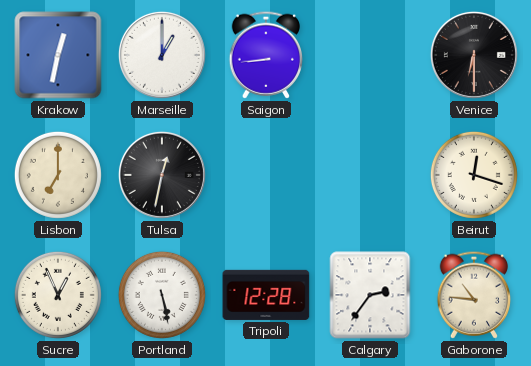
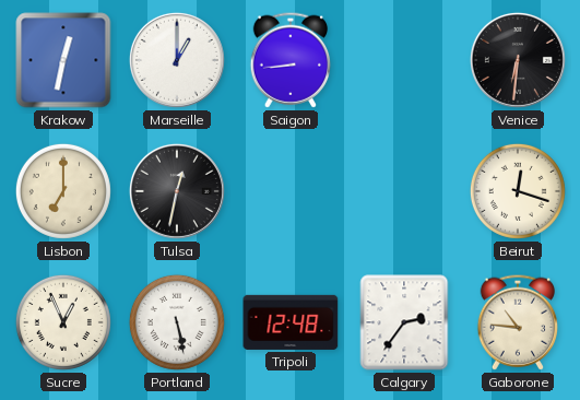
Venice: 6:30 -> 6:31
Tripoli: 12:28 -> 12:48
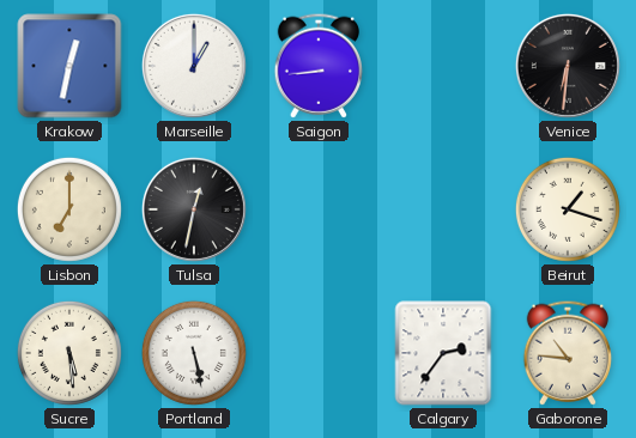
Beirut: 12:18 -> 1:18
Sucre: 12:56 -> 5:29
Tripoli: 12:48 -> none
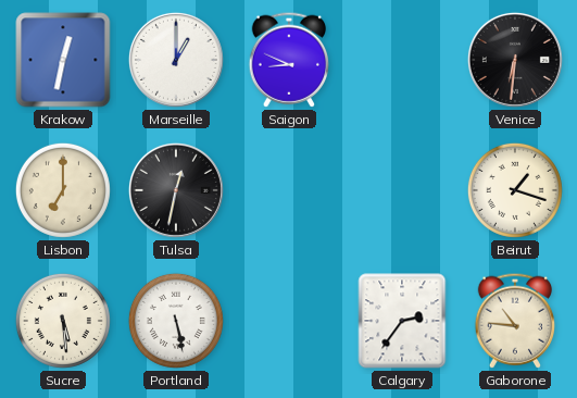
Saigon: 8:44 -> 8:49
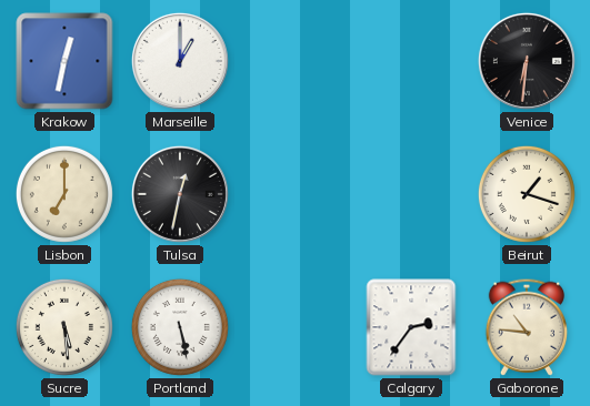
Saigon: 8:49 -> none
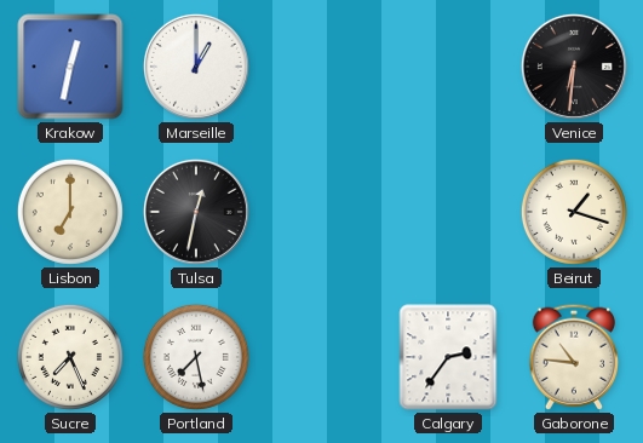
Sucre: 5:29 -> 7:26
Portland: 5:28 -> 7:28
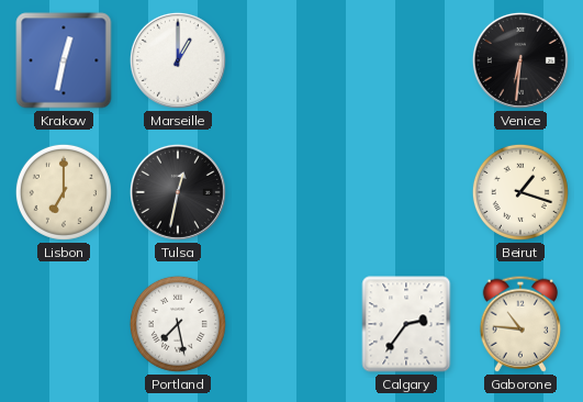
Sucre: 7:26 -> none
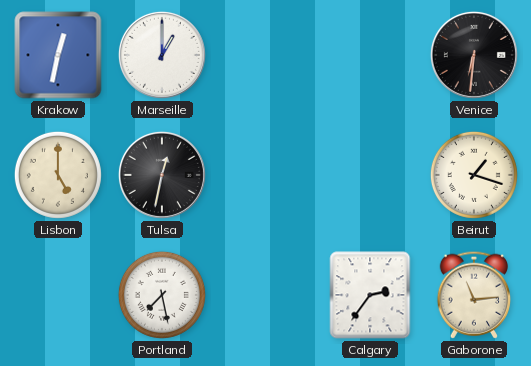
Lisbon: 7:00 -> 5:00
Gaborone: 10:46 -> 11:14
